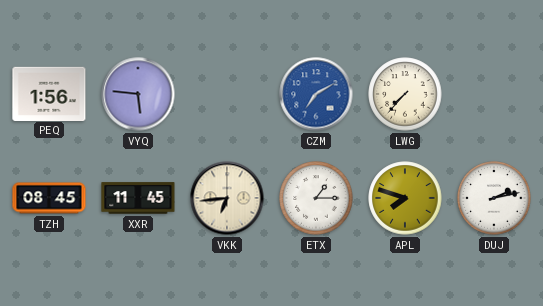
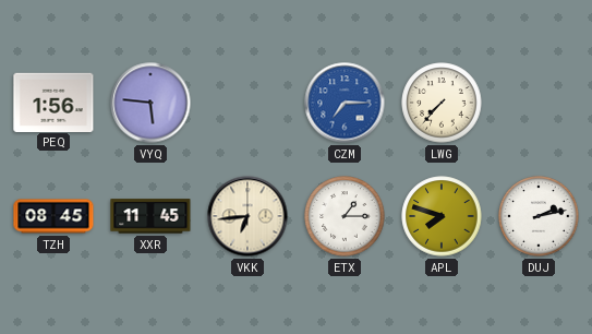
CZM: 7:10 -> 7:15
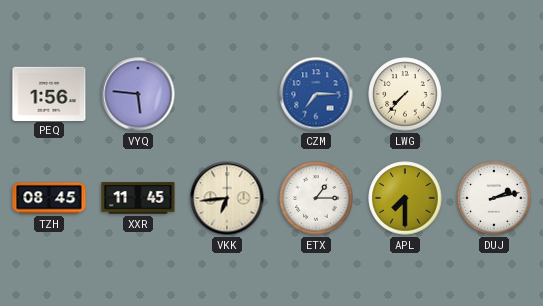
APL: 7:48 -> 7:30
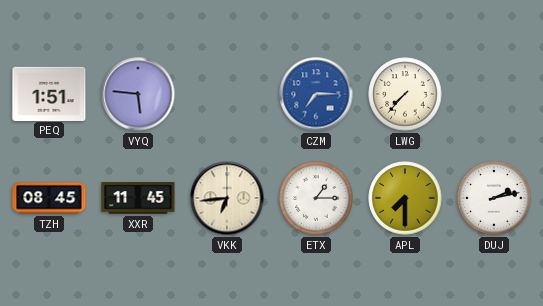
PEQ: 1:56 -> 1:51
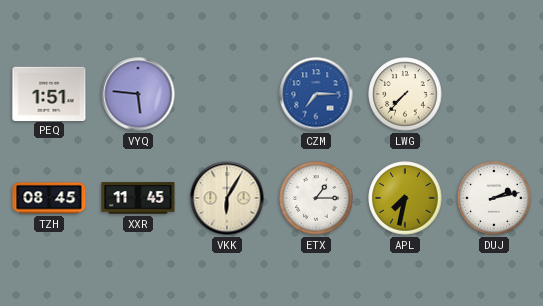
VKK: 6:44 -> 6:05
APL: 7:30 -> 7:32
